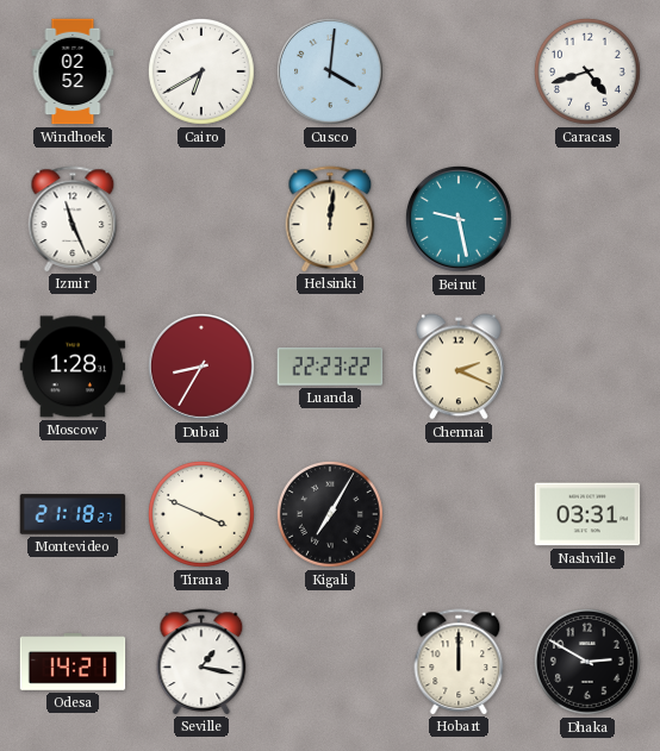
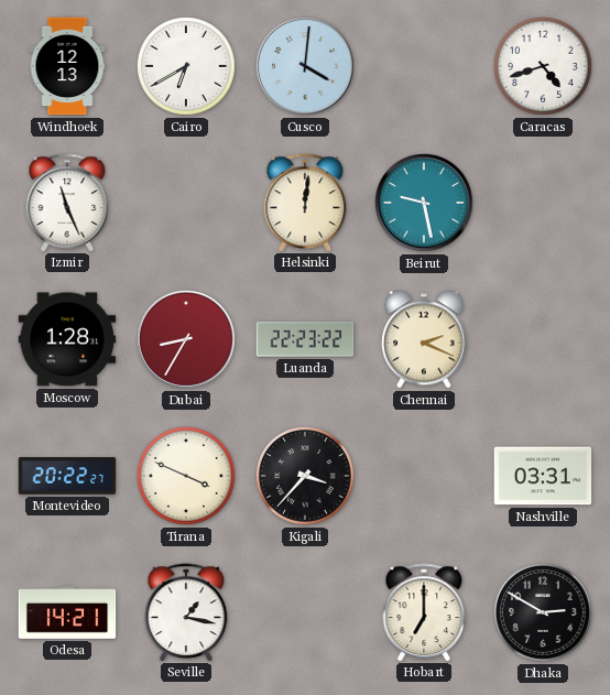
Windhoek: 02:52 -> 12:13
Montevideo: 21:18 -> 20:22
Kigali: 7:05 -> 3:37
Hobart: 12:00 -> 7:00
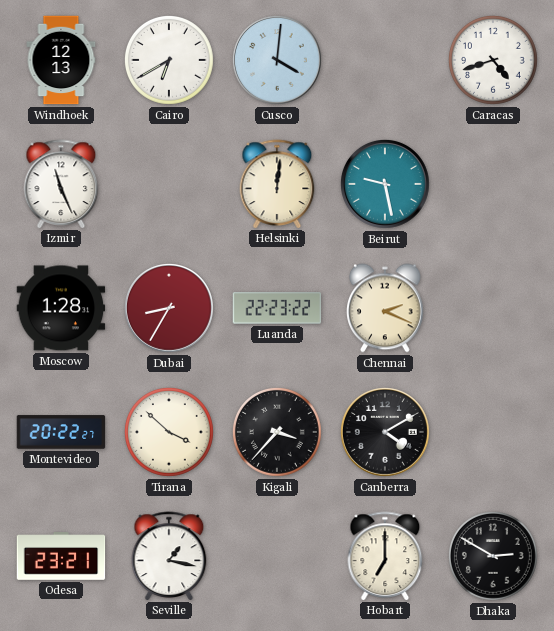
Tirana: 3:49 -> 3:52
Canberra: none -> 4:10
Nashville: 03:31 -> none
Odesa: 14:21 -> 23:21
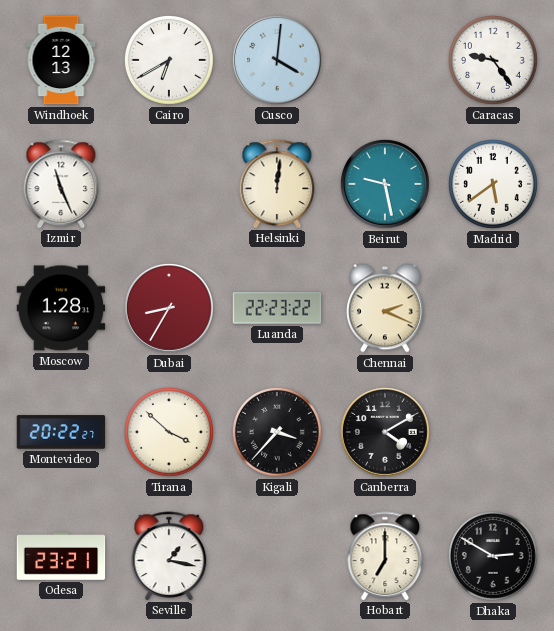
Caracas: 4:42 -> 9:24
Madrid: none -> 5:39
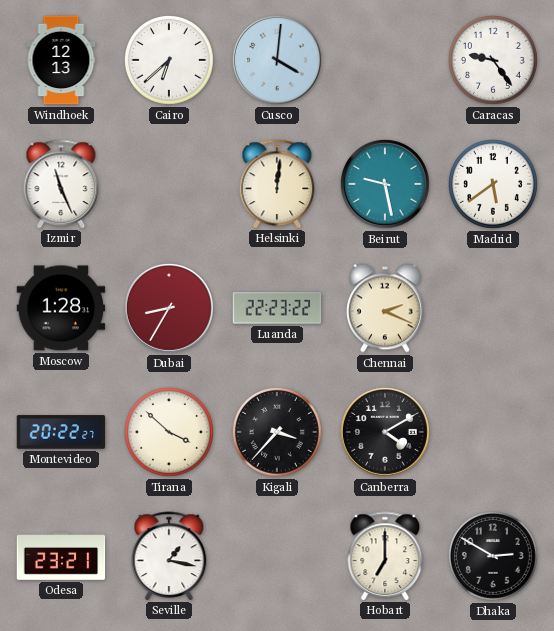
Cairo: 6:40 -> 6:38
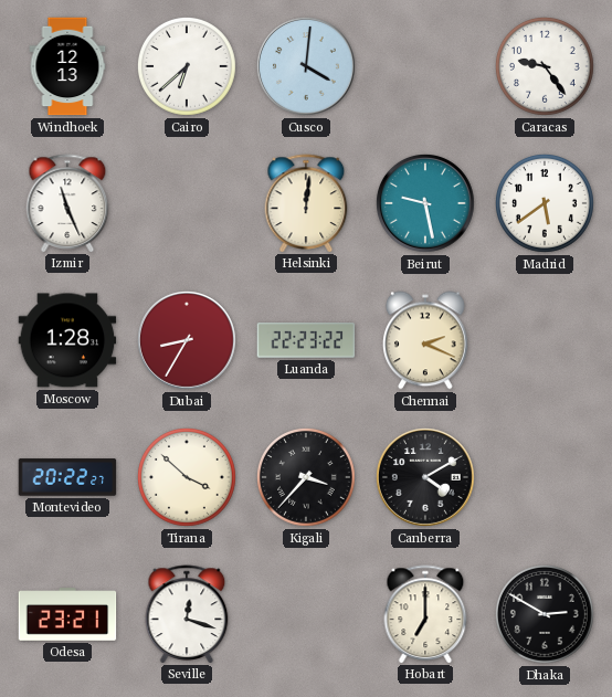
Seville: 1:17 -> 12:18
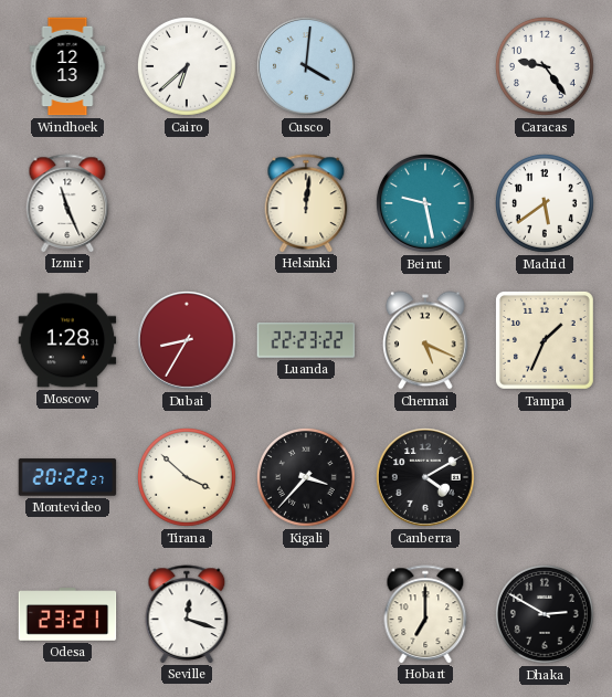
Chennai: 2:19 -> 5:19
Tampa: none -> 1:34
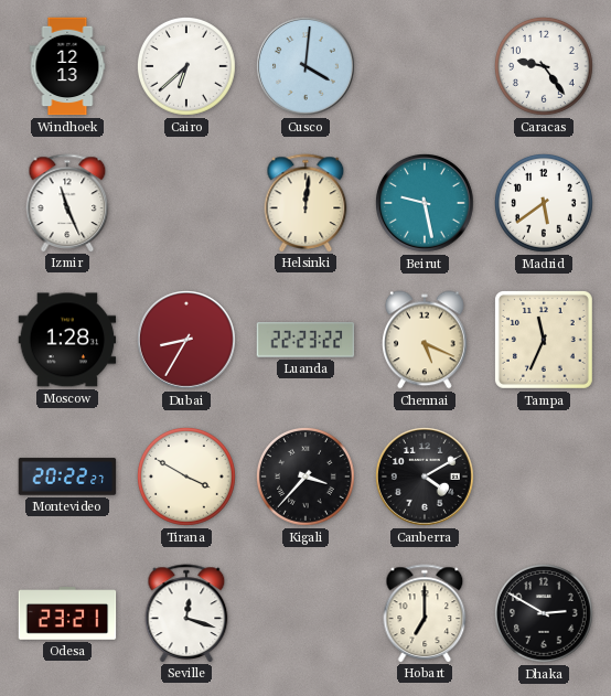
Tampa: 1:34 -> 11:34
Tirana: 3:52 -> 3:50
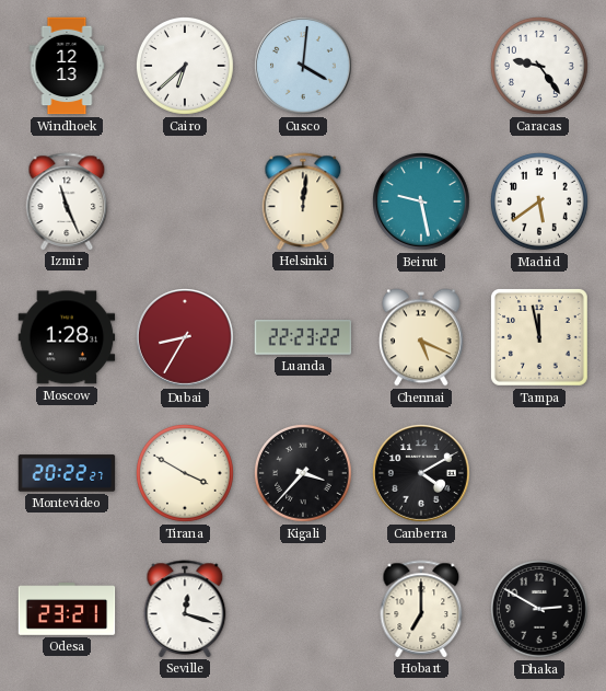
Tampa: 11:34 -> 11:58
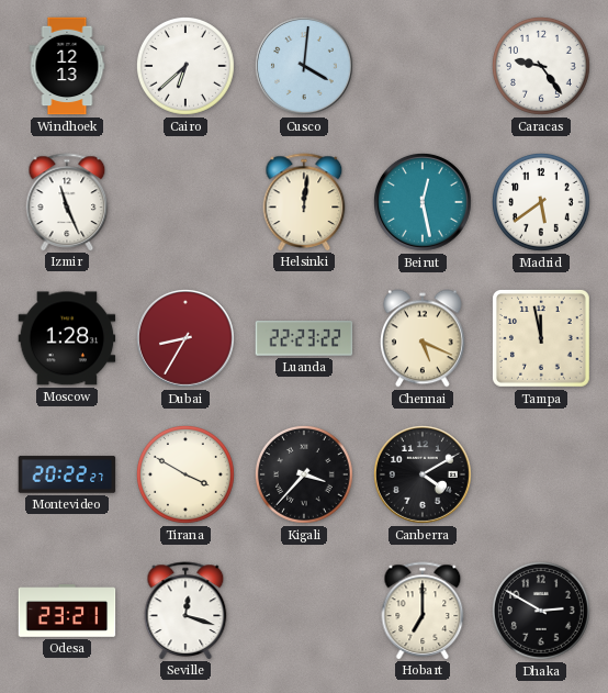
Beirut: 9:28 -> 12:28
